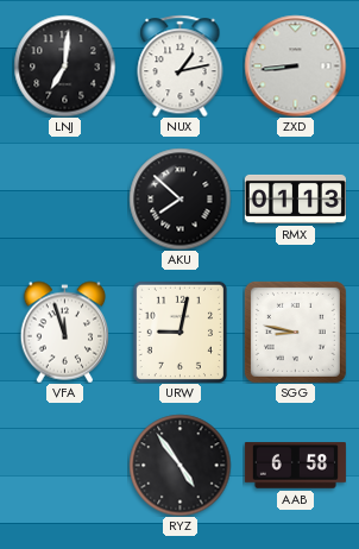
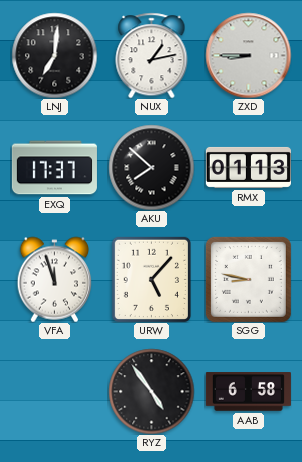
ZXD: 8:44 -> 8:45
EXQ: none -> 17:37
URW: 9:02 -> 5:07
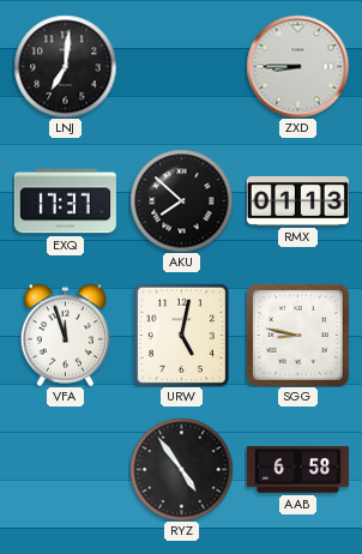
NUX: 1:13 -> none
URW: 5:07 -> 5:02
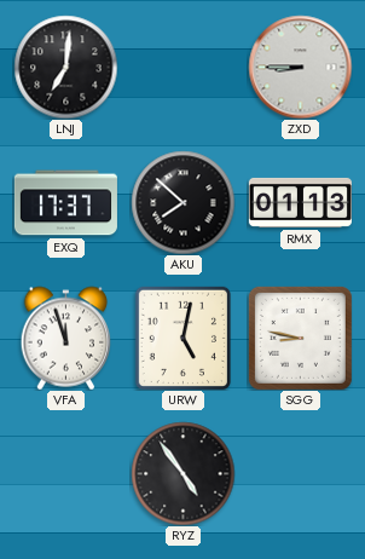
AAB: 6:58 -> none
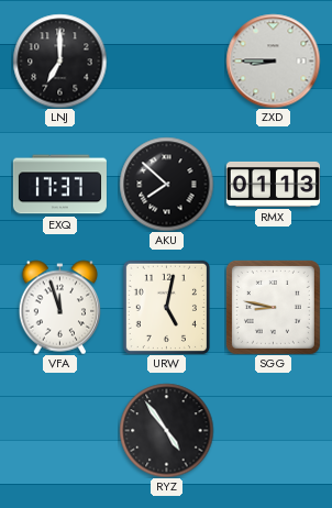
LNJ: 7:01 -> 7:00
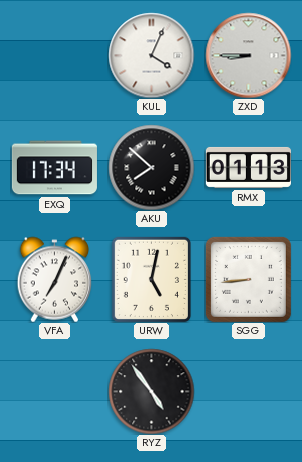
LNJ: 7:00 -> none
KUL: none -> 4:04
EXQ: 17:37 -> 17:34
VFA: 11:57 -> 7:04
SGG: 8:47 -> 8:44
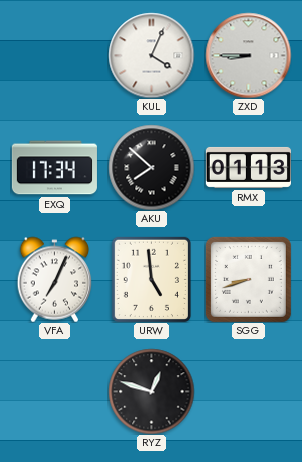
URW: 5:02 -> 4:59
SGG: 8:44 -> 8:42
RYZ: 4:54 -> 12:48
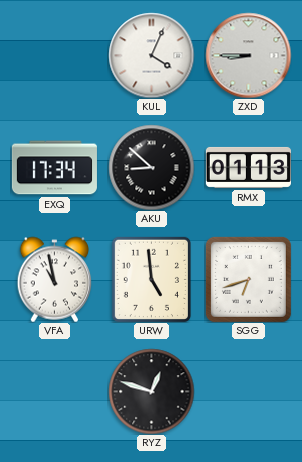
AKU: 7:52 -> 8:52
VFA: 7:04 -> 10:58
SGG: 8:42 -> 6:42
